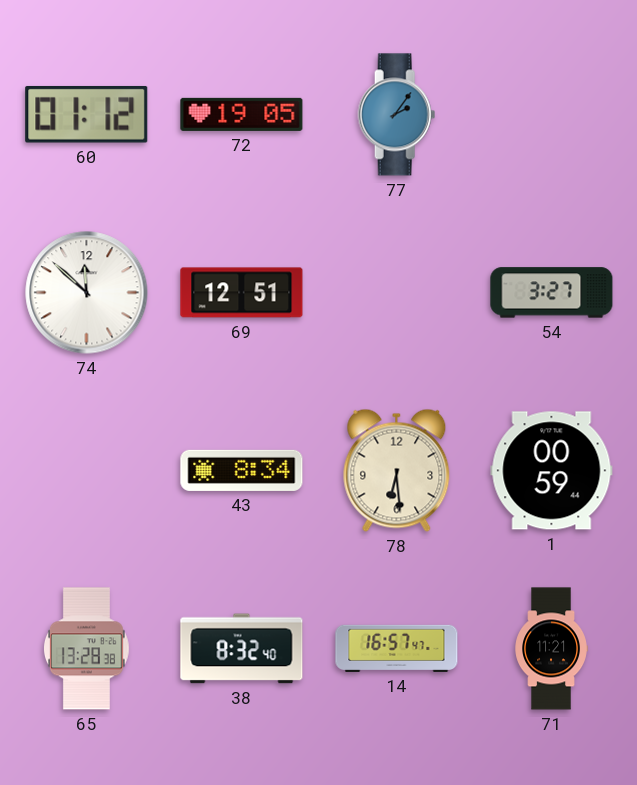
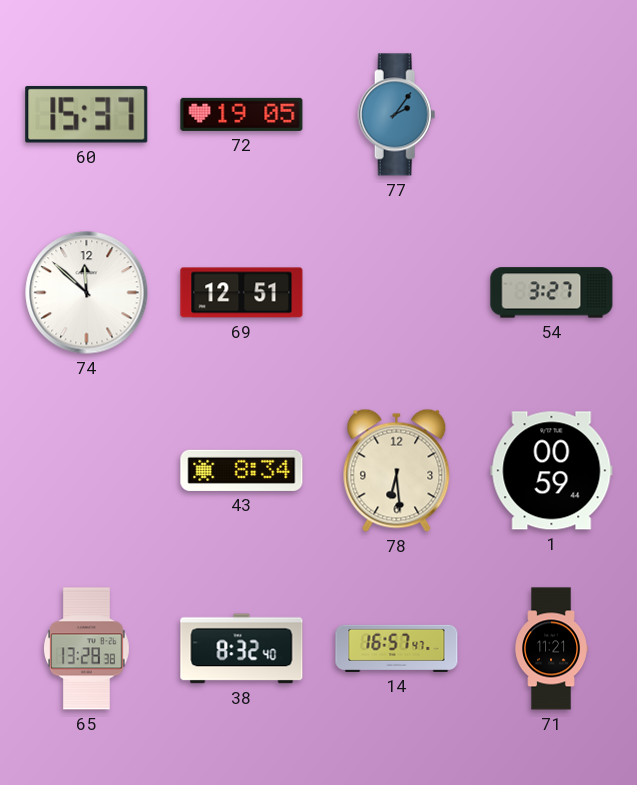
60: 01:12 -> 15:37
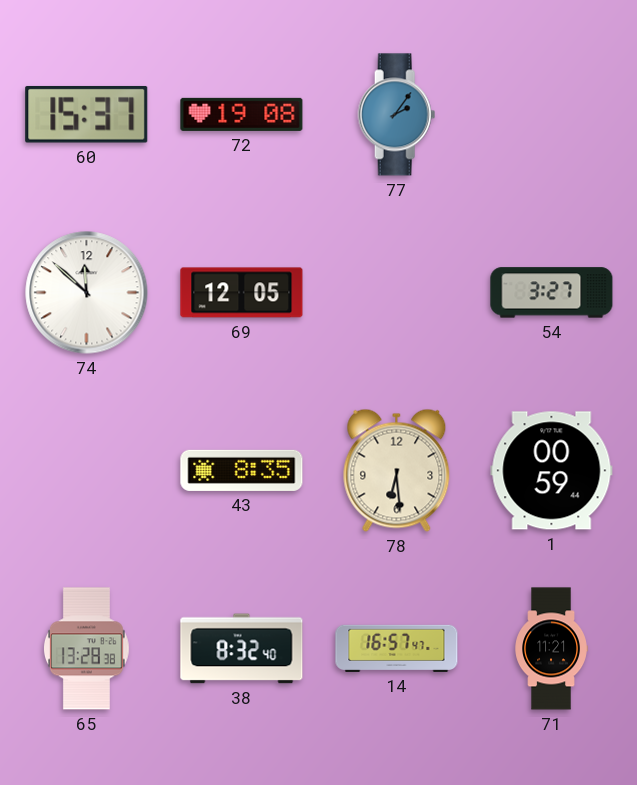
72: 19:05 -> 19:08
69: 12:51 -> 12:05
43: 8:34 -> 8:35
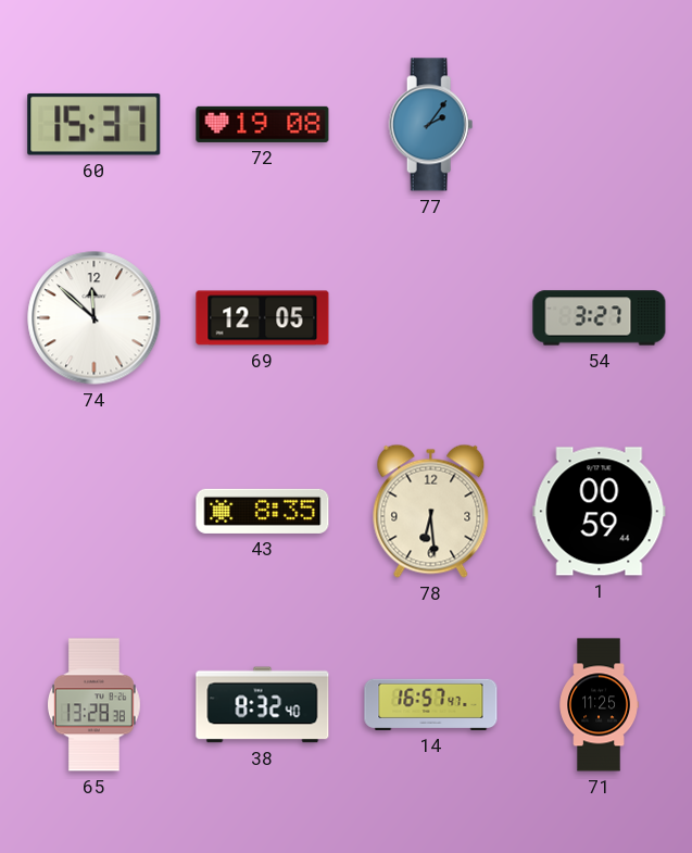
71: 11:21 -> 11:25
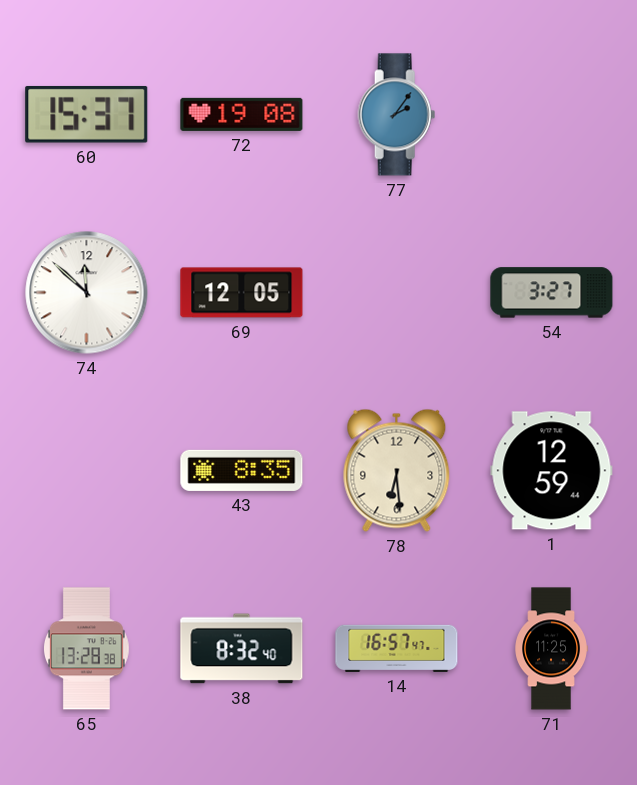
1: 00:59 -> 12:59
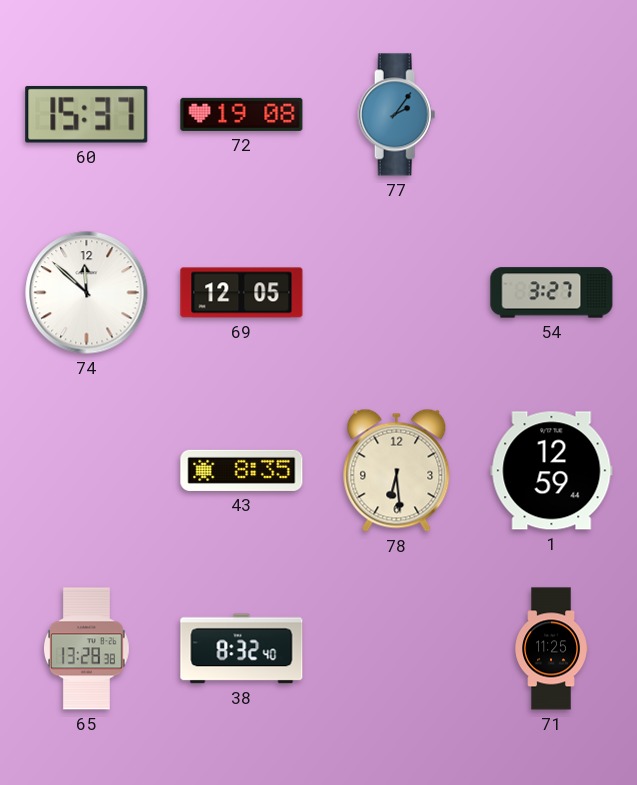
14: 16:57 -> none
